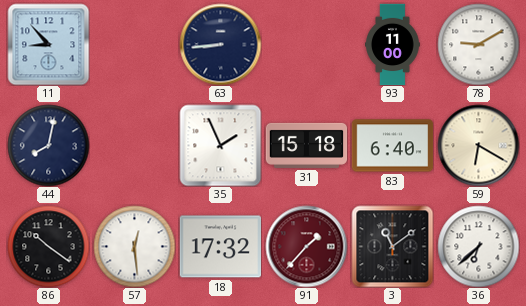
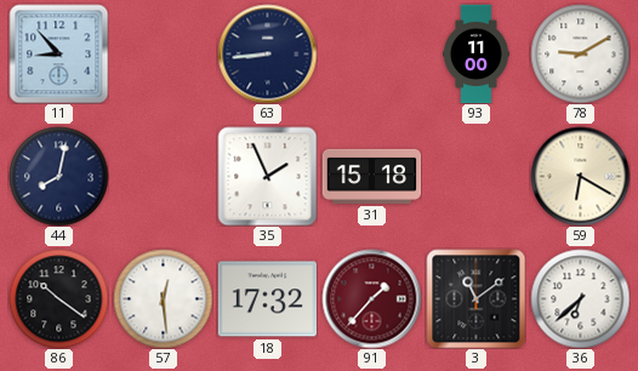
83: 6:40 -> none
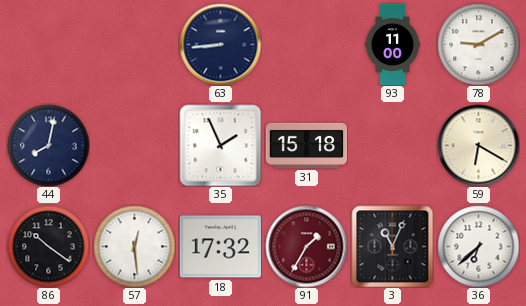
11: 8:53 -> none
91: 1:37 -> 1:35
3: 11:09 -> 11:04
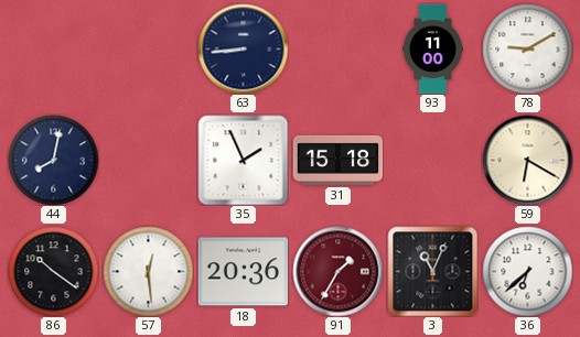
18: 17:32 -> 20:36
